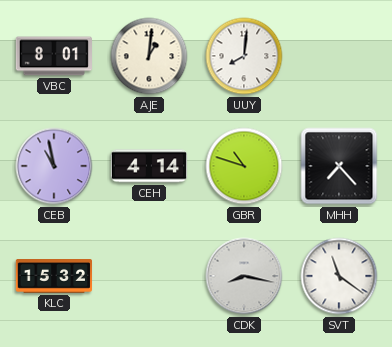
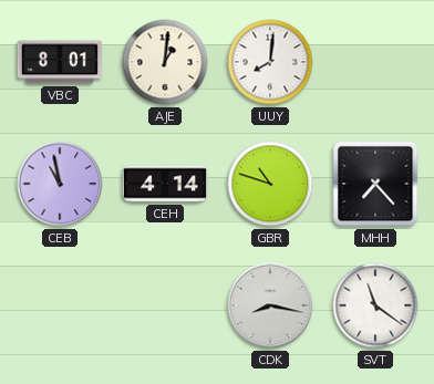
KLC: 15:32 -> none
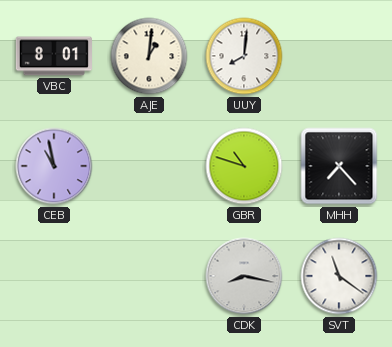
CEH: 4:14 -> none
